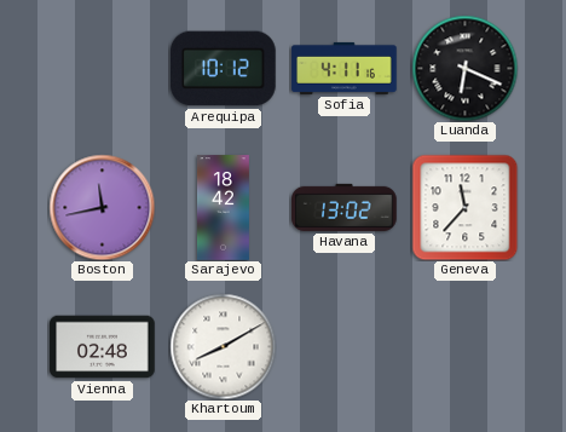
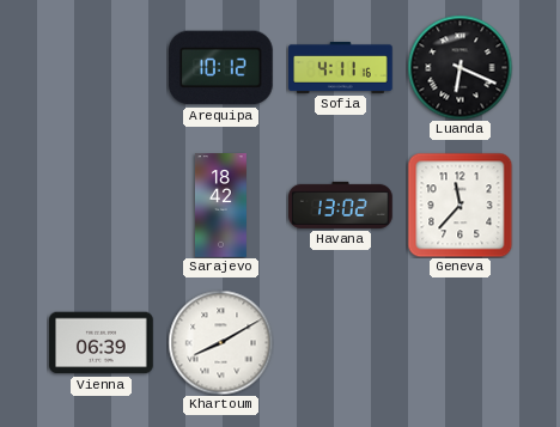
Boston: 11:43 -> none
Vienna: 02:48 -> 06:39
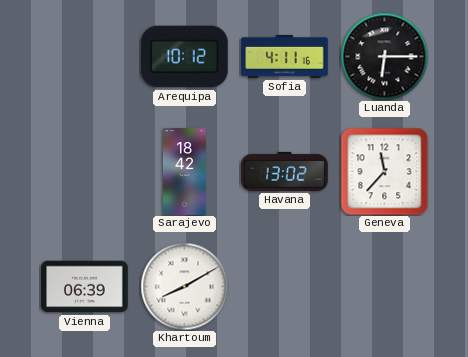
Luanda: 6:19 -> 6:15
